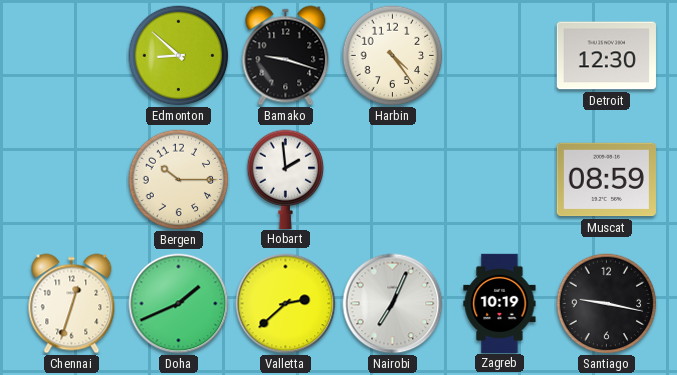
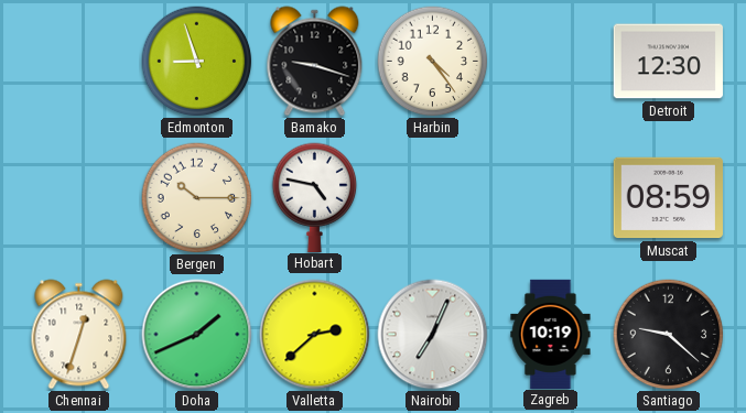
Edmonton: 8:52 -> 8:57
Hobart: 1:59 -> 4:47
Santiago: 9:17 -> 9:22
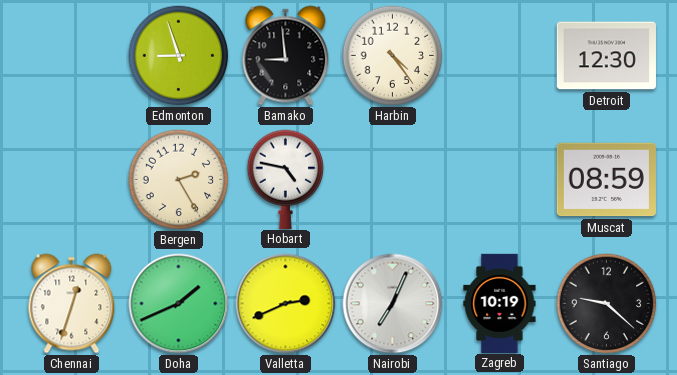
Bamako: 9:18 -> 8:59
Bergen: 10:15 -> 2:25
Valletta: 2:38 -> 2:41
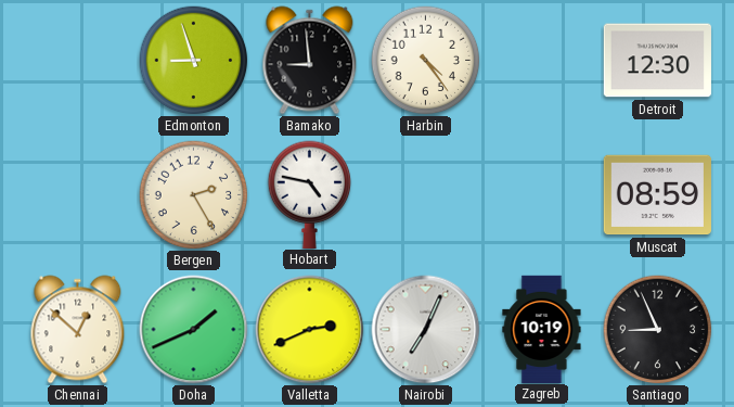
Chennai: 12:33 -> 12:52
Santiago: 9:22 -> 8:56
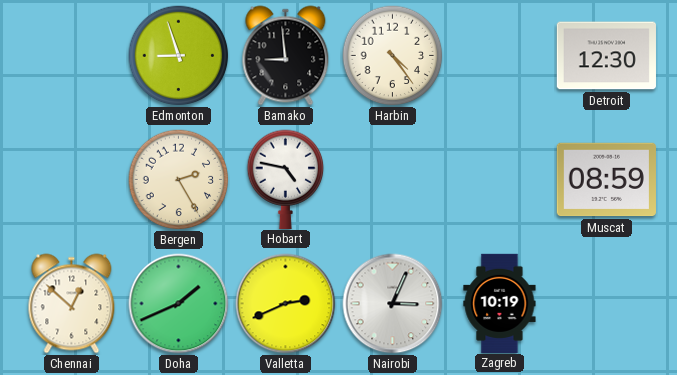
Nairobi: 7:04 -> 3:04
Santiago: 8:56 -> none
